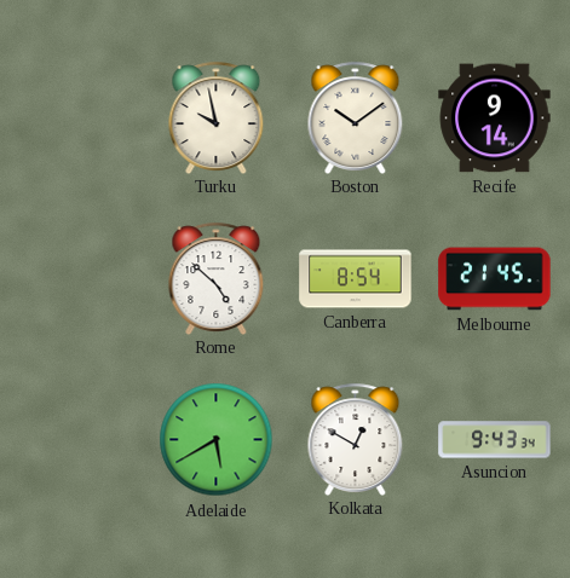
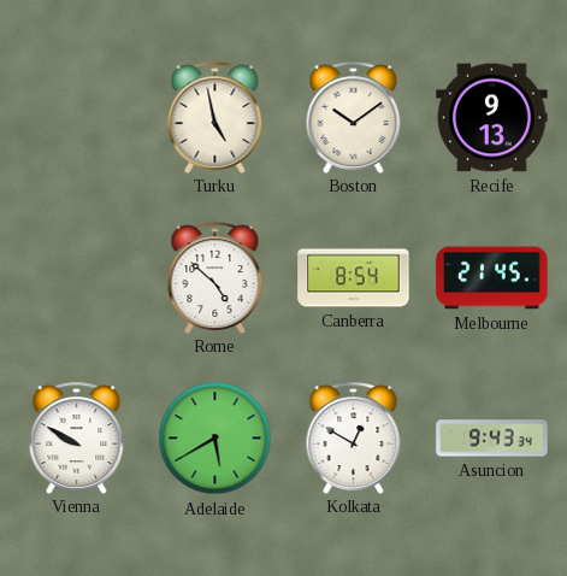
Turku: 9:58 -> 4:58
Recife: 9:14 -> 9:13
Vienna: none -> 9:50
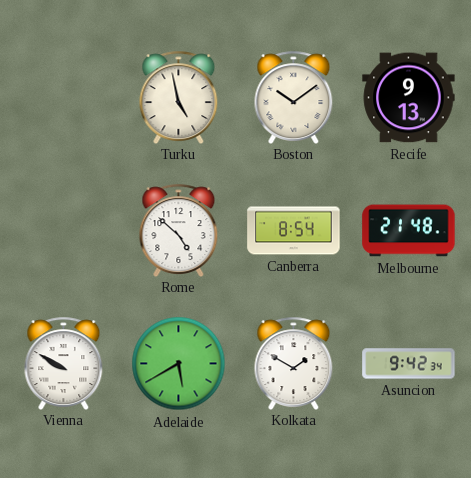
Melbourne: 21:45 -> 21:48
Kolkata: 12:50 -> 1:50
Asuncion: 9:43 -> 9:42
